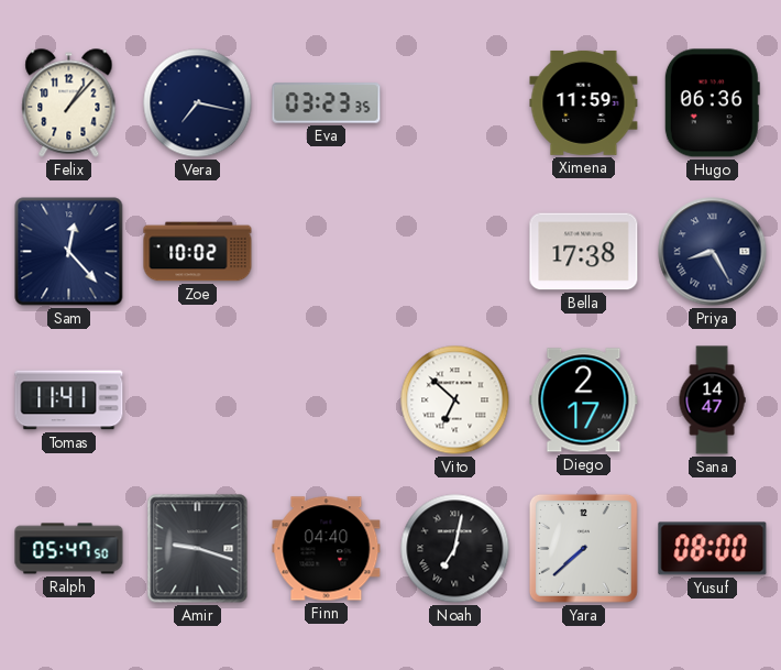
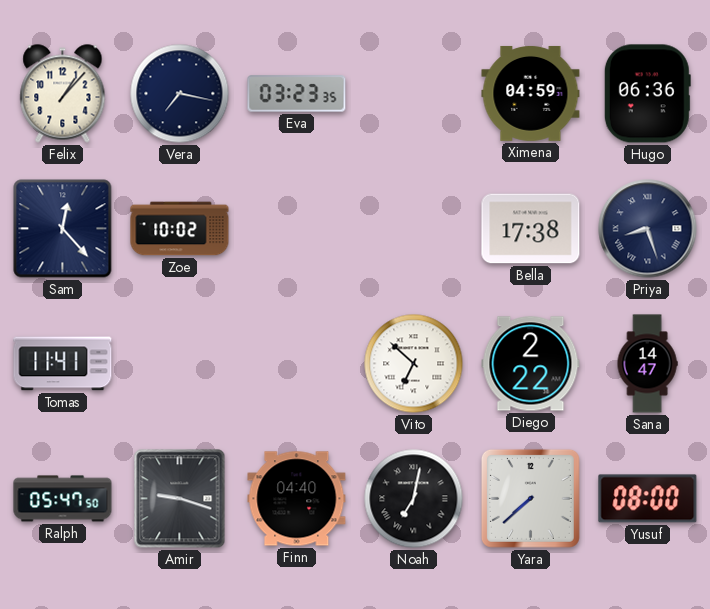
Ximena: 11:59 -> 04:59
Priya: 8:25 -> 8:27
Diego: 2:17 -> 2:22
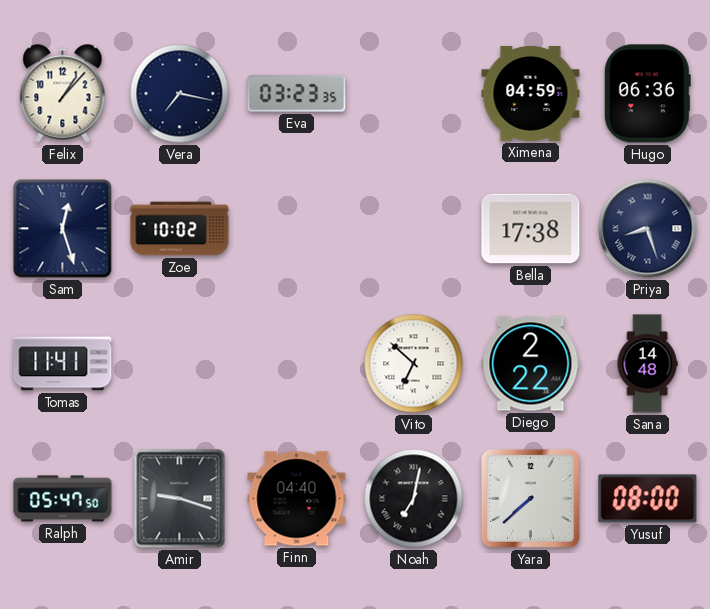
Sam: 12:23 -> 12:27
Sana: 14:47 -> 14:48
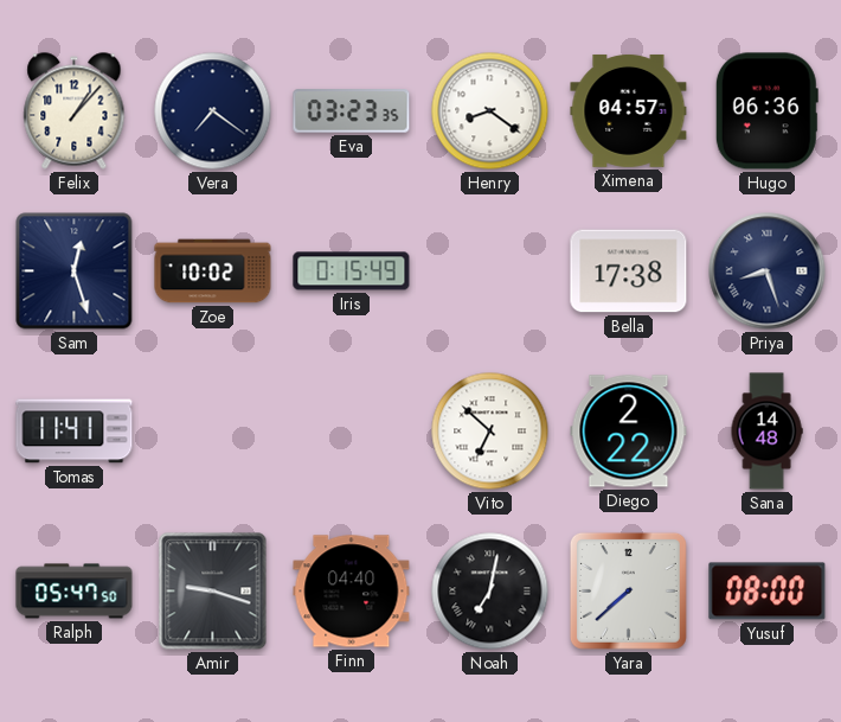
Vera: 7:17 -> 7:21
Henry: none -> 8:21
Ximena: 04:59 -> 04:57
Iris: none -> 0:15
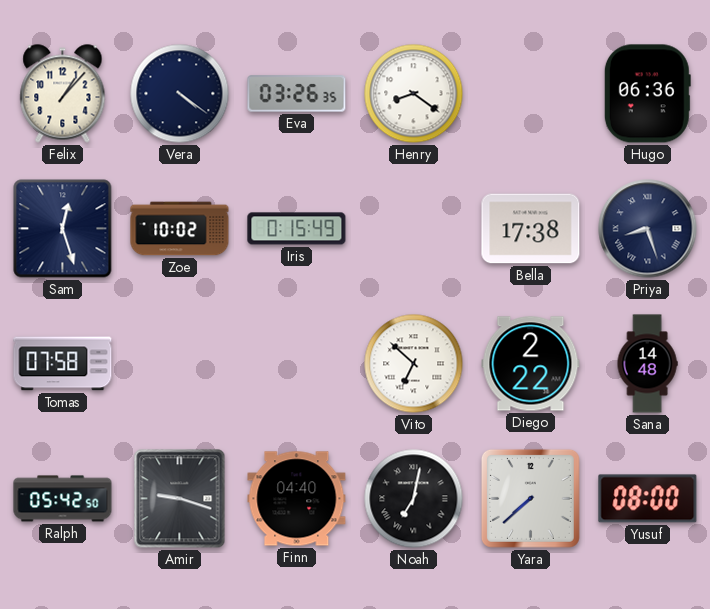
Vera: 7:21 -> 4:21
Eva: 03:23 -> 03:26
Ximena: 04:57 -> none
Tomas: 11:41 -> 07:58
Ralph: 05:47 -> 05:42
